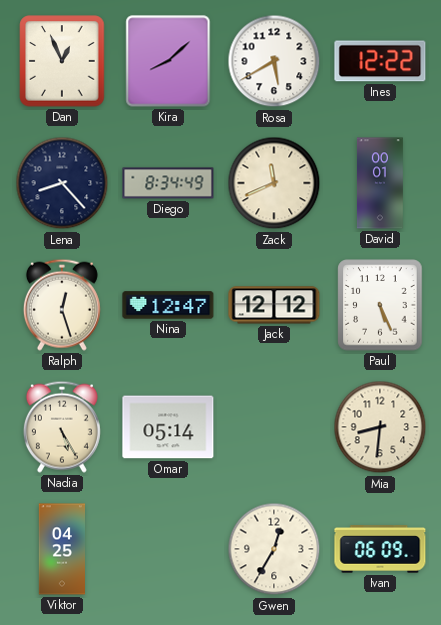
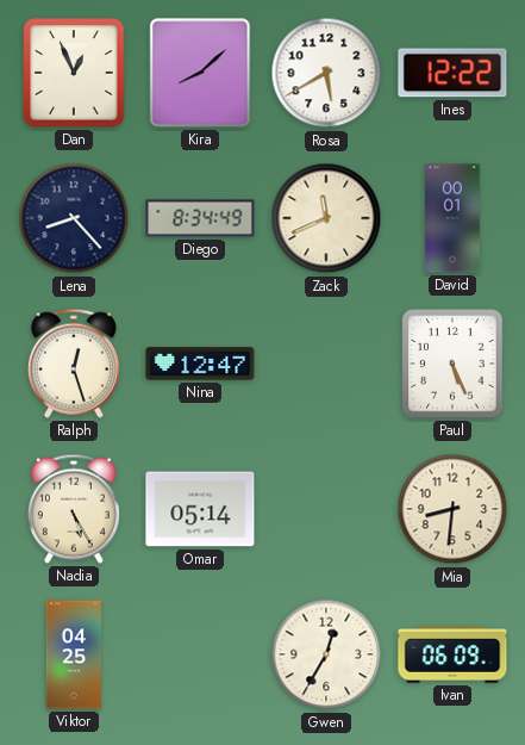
Jack: 12:12 -> none
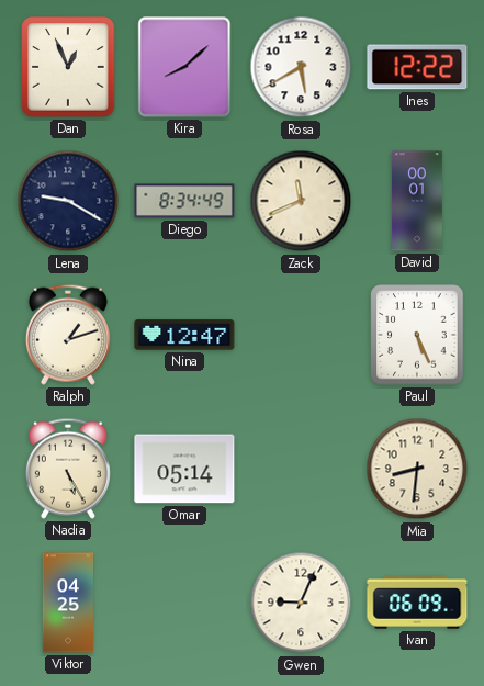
Lena: 8:23 -> 9:20
Ralph: 12:27 -> 1:12
Gwen: 12:35 -> 9:04
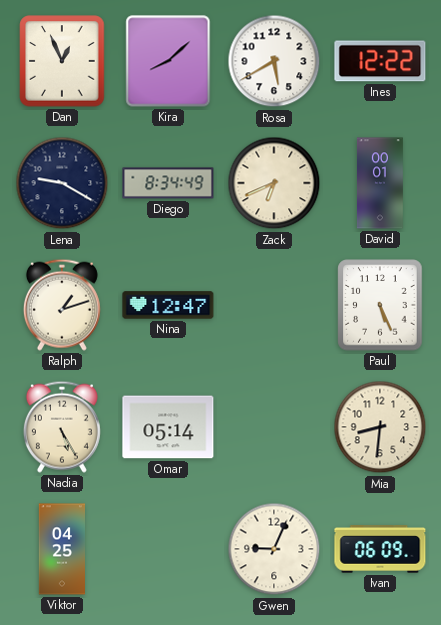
Zack: 11:41 -> 6:41
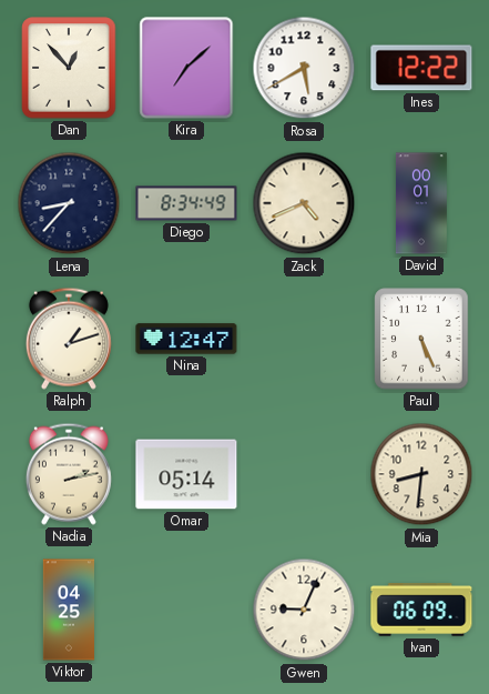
Dan: 12:56 -> 12:53
Kira: 8:08 -> 7:08
Lena: 9:20 -> 8:37
Zack: 6:41 -> 4:41
Nadia: 5:25 -> 2:13
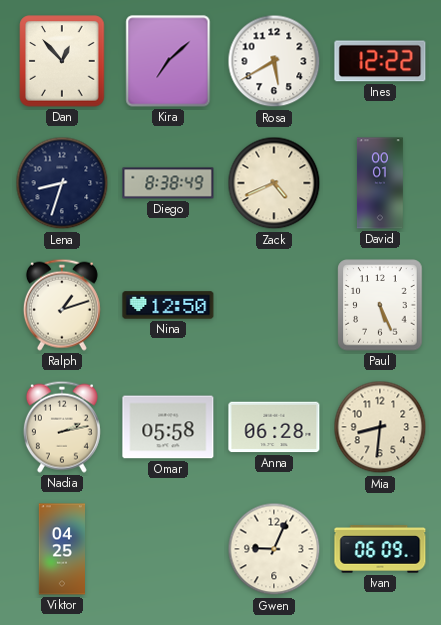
Lena: 8:37 -> 8:33
Diego: 8:34 -> 8:38
Nina: 12:47 -> 12:50
Omar: 05:14 -> 05:58
Anna: none -> 06:28
